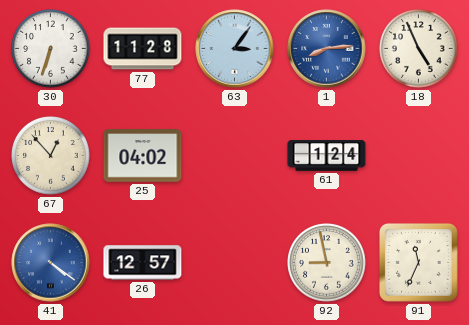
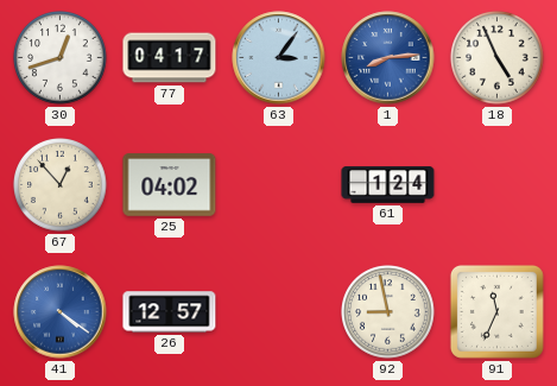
30: 6:33 -> 12:42
77: 11:28 -> 04:17
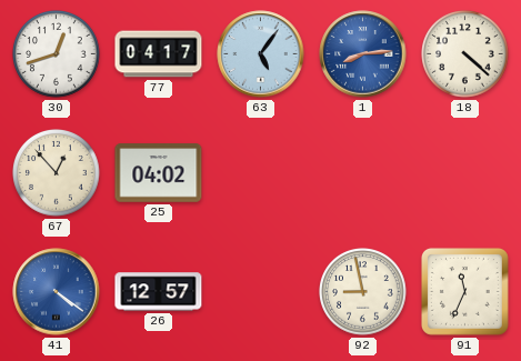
63: 3:06 -> 5:06
18: 4:56 -> 4:22
61: 1:24 -> none
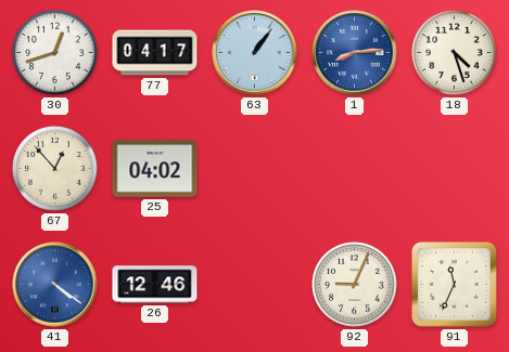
63: 5:06 -> 1:06
18: 4:22 -> 4:27
26: 12:57 -> 12:46
92: 8:58 -> 9:04
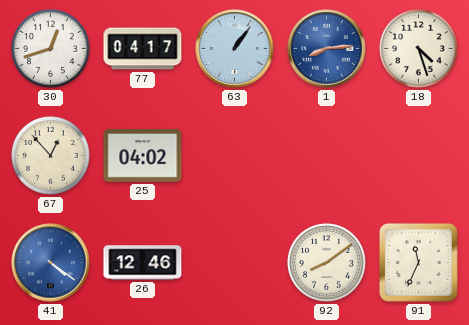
92: 9:04 -> 8:09
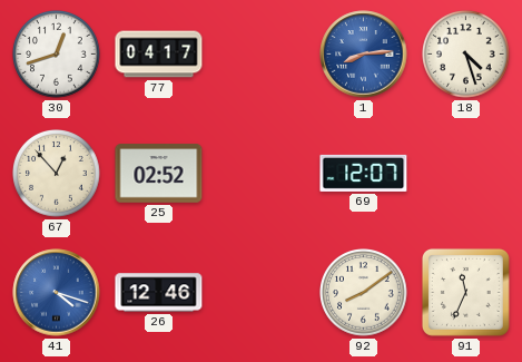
63: 1:06 -> none
25: 04:02 -> 02:52
69: none -> 12:07
41: 4:21 -> 4:18
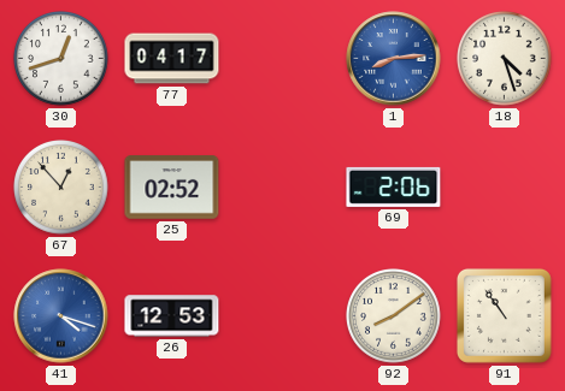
69: 12:07 -> 2:06
26: 12:46 -> 12:53
91: 11:34 -> 10:54
